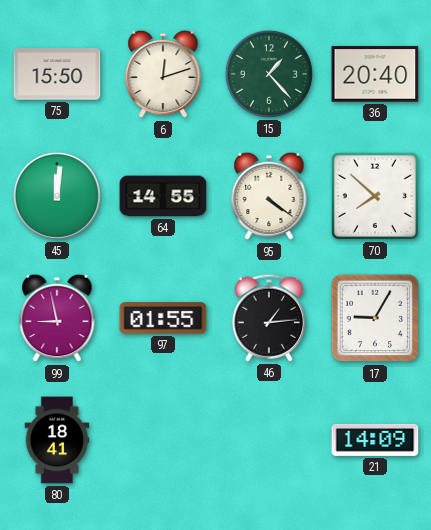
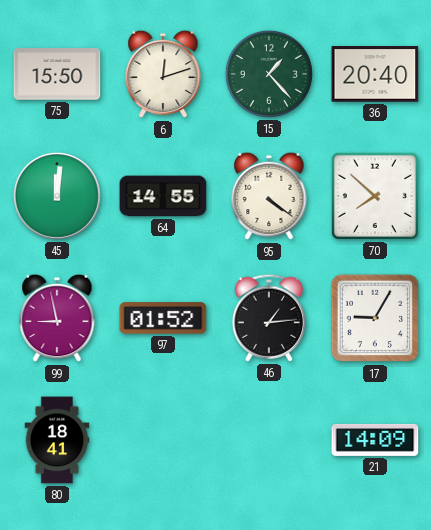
97: 01:55 -> 01:52
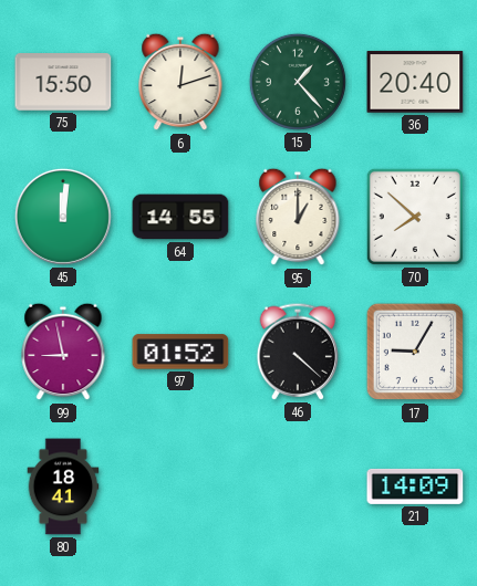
95: 4:21 -> 1:00
46: 1:14 -> 4:22
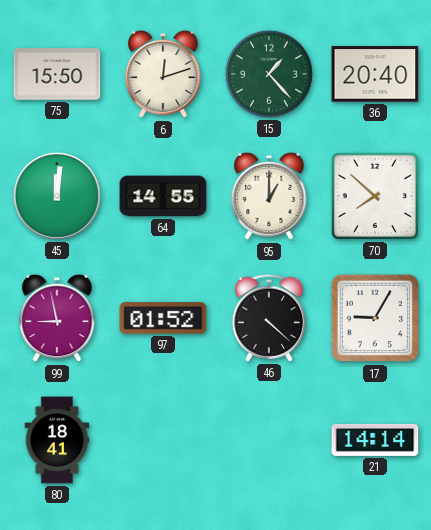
21: 14:09 -> 14:14
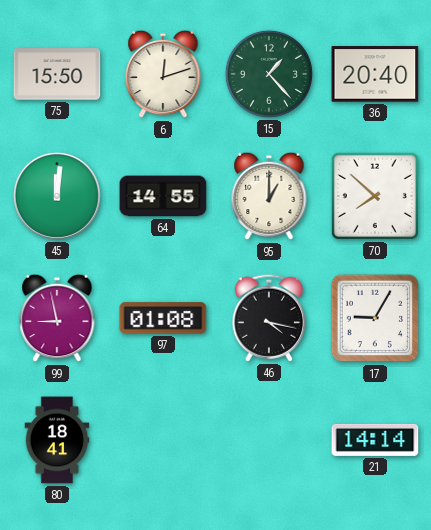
97: 01:52 -> 01:08
46: 4:22 -> 4:17
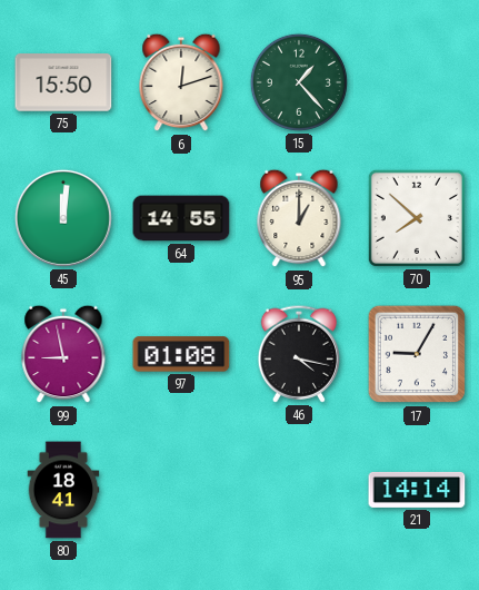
36: 20:40 -> none
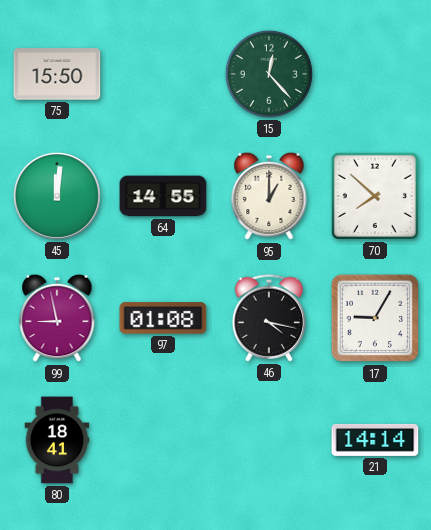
6: 12:12 -> none
15: 1:23 -> 12:23
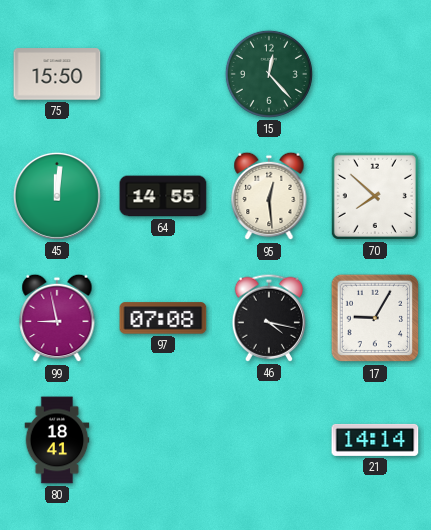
95: 1:00 -> 12:29
97: 01:08 -> 07:08
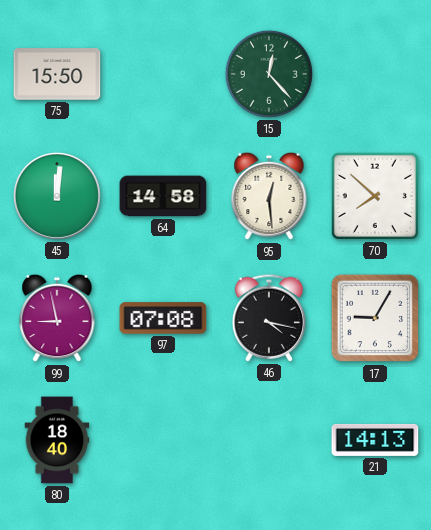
64: 14:55 -> 14:58
80: 18:41 -> 18:40
21: 14:14 -> 14:13
